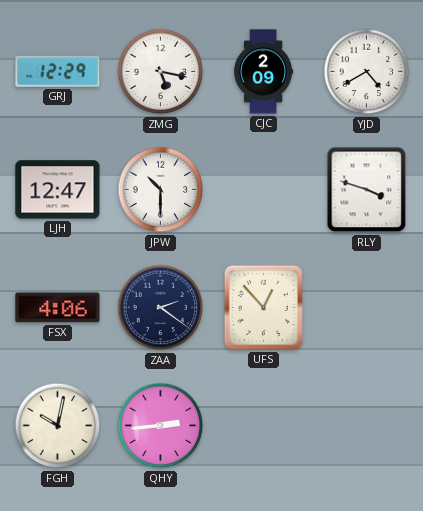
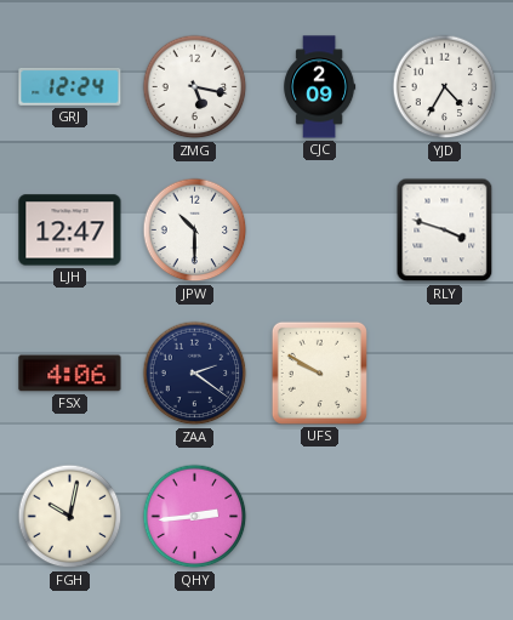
GRJ: 12:29 -> 12:24
YJD: 4:40 -> 4:35
UFS: 12:53 -> 9:50
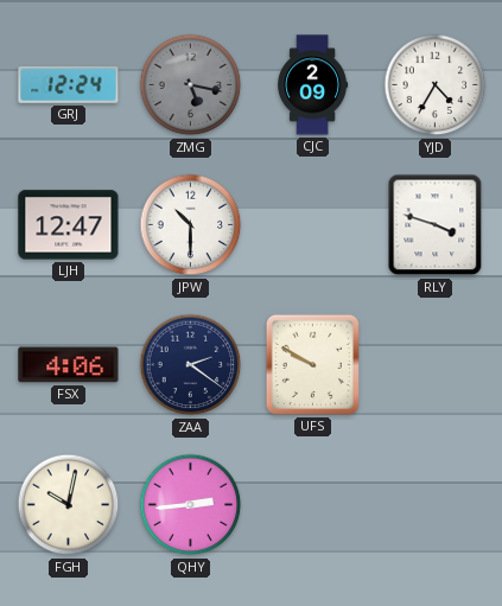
ZMG dial: white -> grey
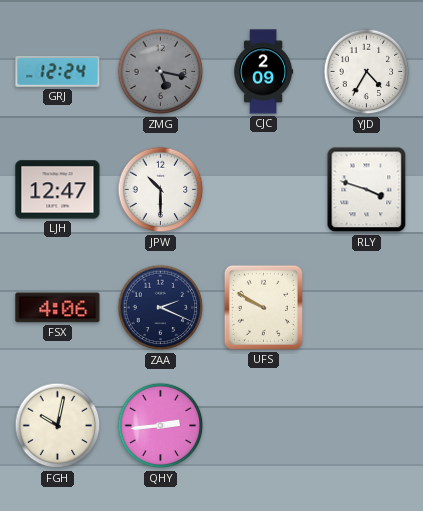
ZAA: 2:21 -> 2:19
